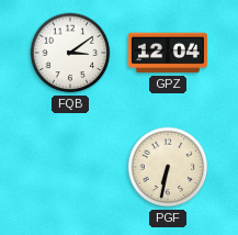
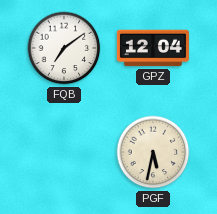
FQB: 3:09 -> 7:09
PGF: 6:32 -> 5:32
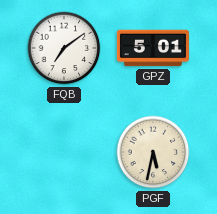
GPZ: 12:04 -> 5:01
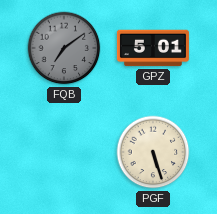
FQB dial: white -> grey
PGF: 5:32 -> 5:27
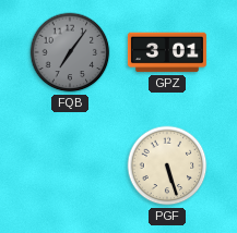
FQB: 7:09 -> 7:06
GPZ: 5:01 -> 3:01
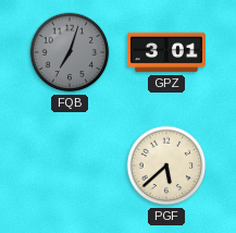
FQB: 7:06 -> 7:03
PGF: 5:27 -> 5:38
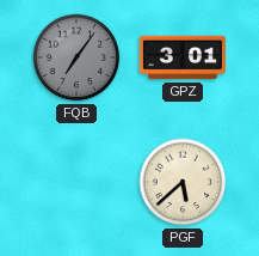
FQB: 7:03 -> 7:06
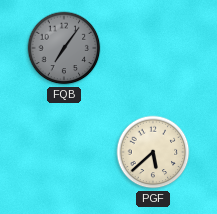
GPZ: 3:01 -> none
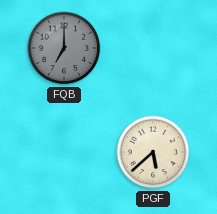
FQB: 7:06 -> 7:00
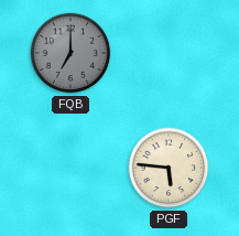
PGF: 5:38 -> 5:46
